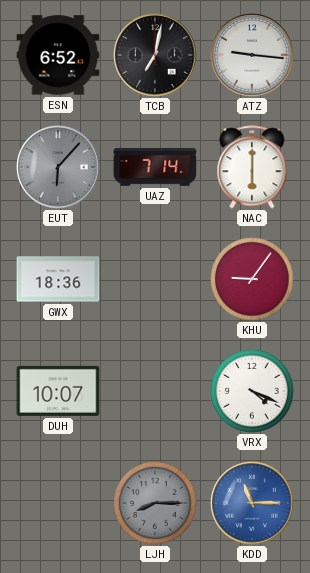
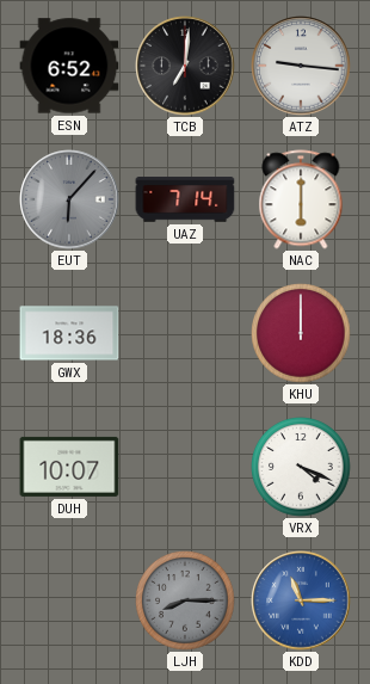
TCB: 7:02 -> 7:01
KHU: 9:06 -> 12:00
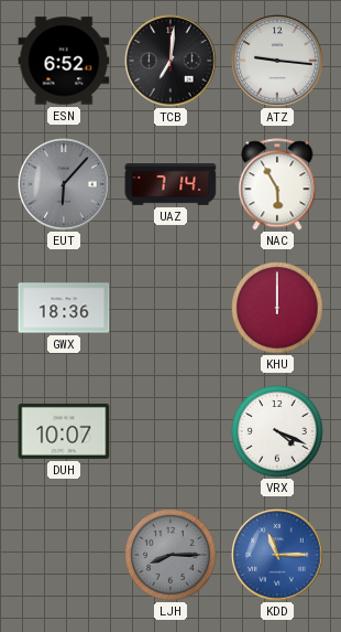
NAC: 6:00 -> 5:55
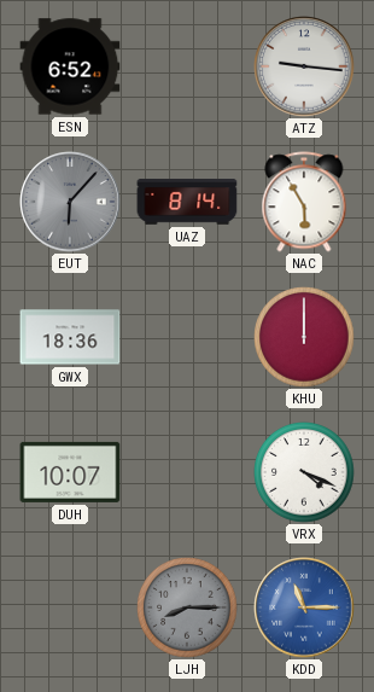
TCB: 7:01 -> none
UAZ: 7:14 -> 8:14
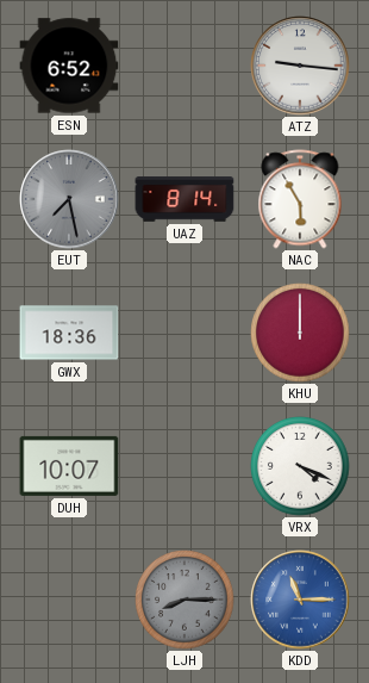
EUT: 6:07 -> 7:28
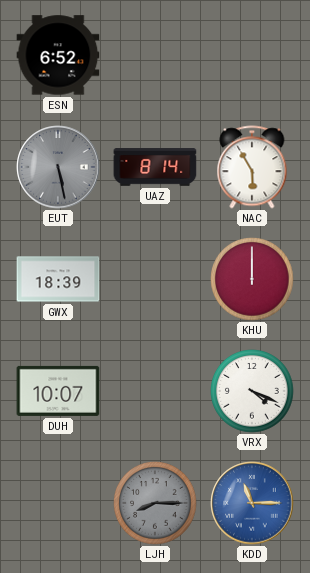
ATZ: 9:16 -> none
EUT: 7:28 -> 5:28
GWX: 18:36 -> 18:39
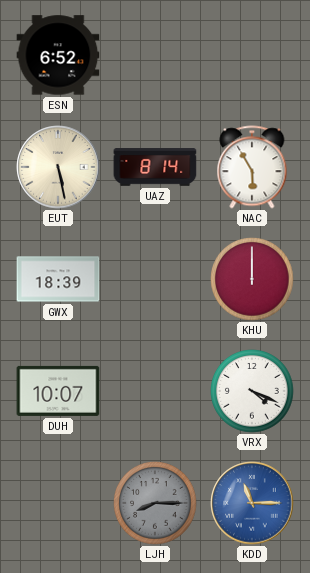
EUT dial: grey -> cream
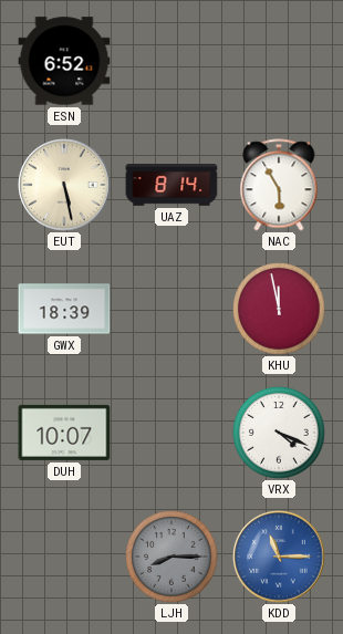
KHU: 12:00 -> 11:58
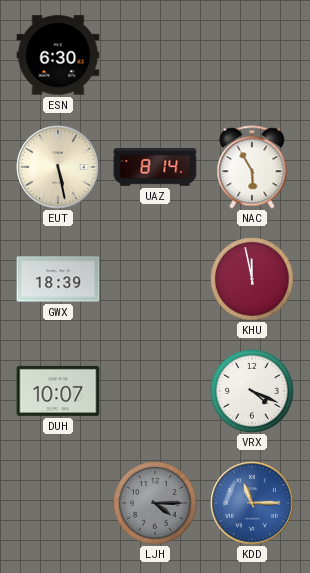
ESN: 6:52 -> 6:30
LJH: 8:15 -> 4:15
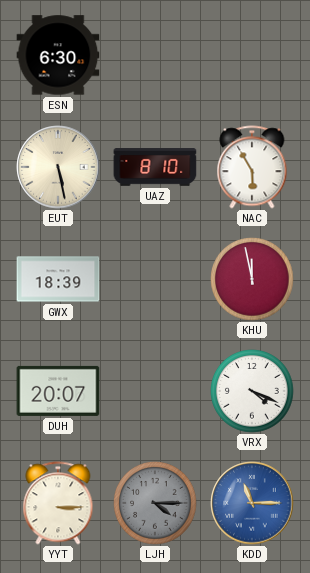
UAZ: 8:14 -> 8:10
DUH: 10:07 -> 20:07
YYT: none -> 3:15
